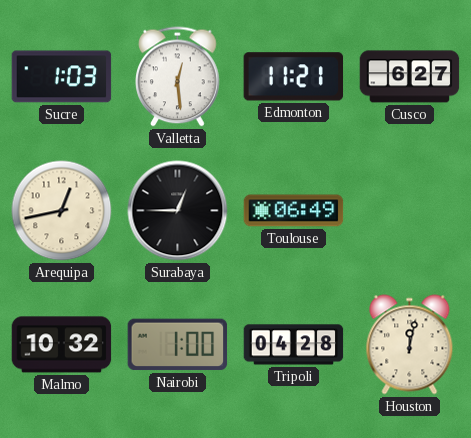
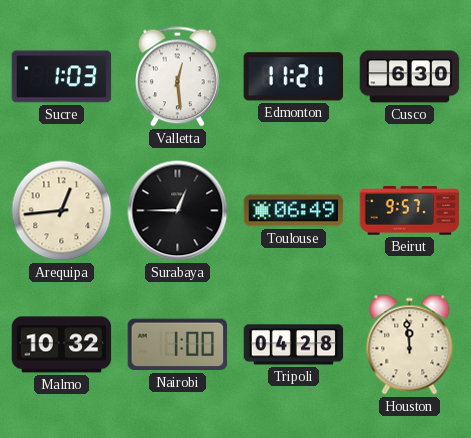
Cusco: 6:27 -> 6:30
Arequipa: 12:43 -> 12:44
Beirut: none -> 9:57
Houston: 12:02 -> 11:59
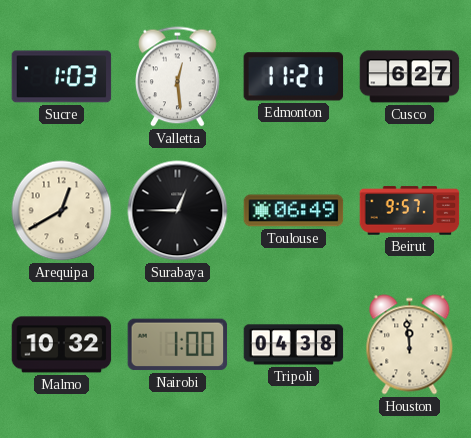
Cusco: 6:30 -> 6:27
Arequipa: 12:44 -> 12:40
Tripoli: 04:28 -> 04:38
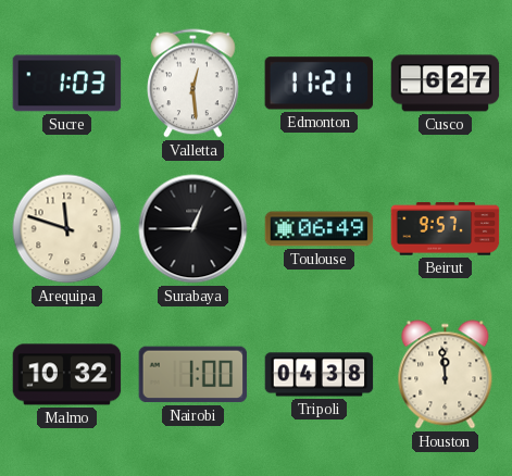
Arequipa: 12:40 -> 11:48
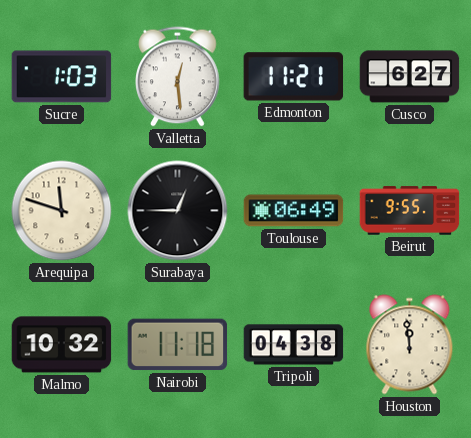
Beirut: 9:57 -> 9:55
Nairobi: 1:00 -> 11:18
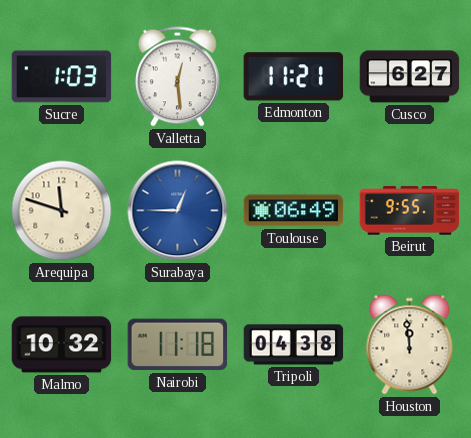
Surabaya dial: black -> blue
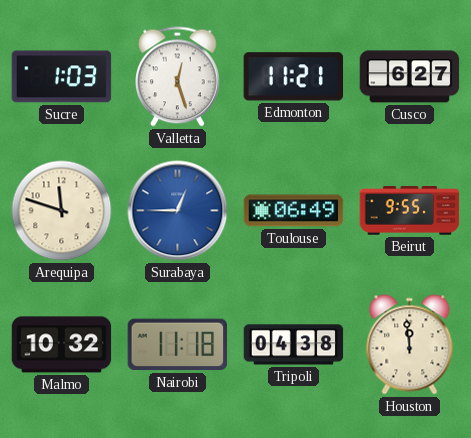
Valletta: 12:29 -> 12:27
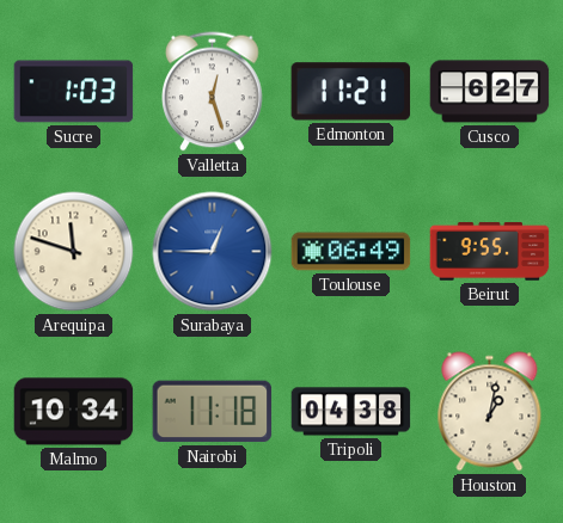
Malmo: 10:32 -> 10:34
Houston: 11:59 -> 1:02
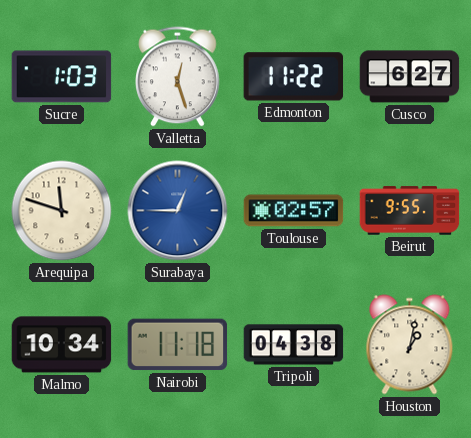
Edmonton: 11:21 -> 11:22
Toulouse: 06:49 -> 02:57
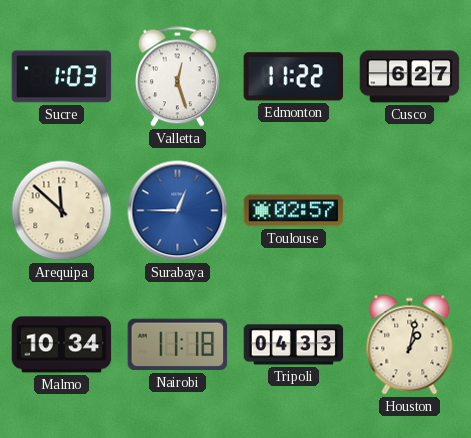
Arequipa: 11:48 -> 11:52
Beirut: 9:55 -> none
Tripoli: 04:38 -> 04:33
